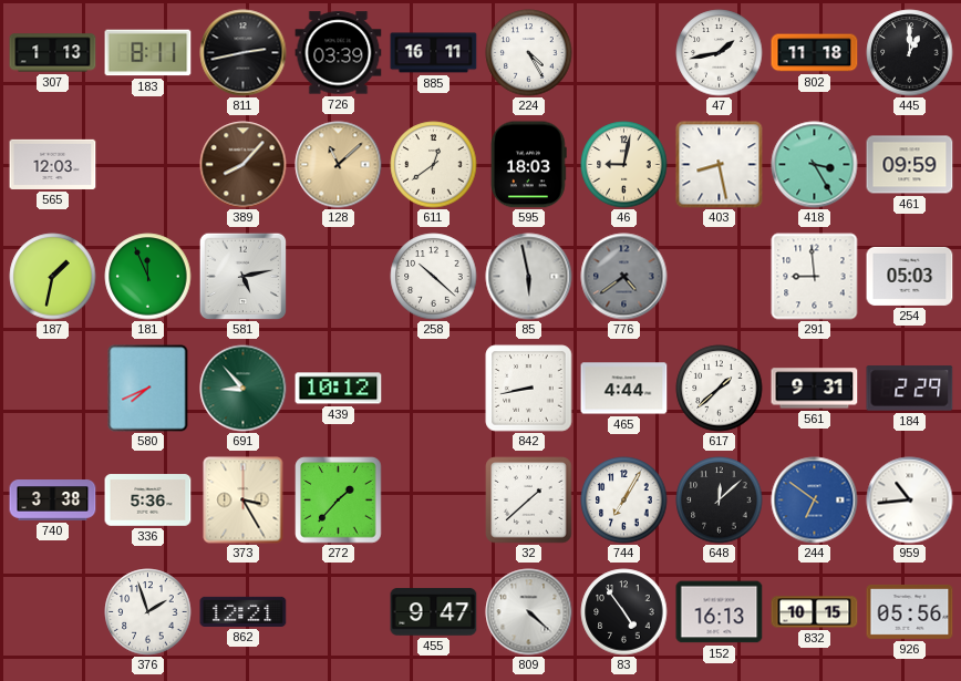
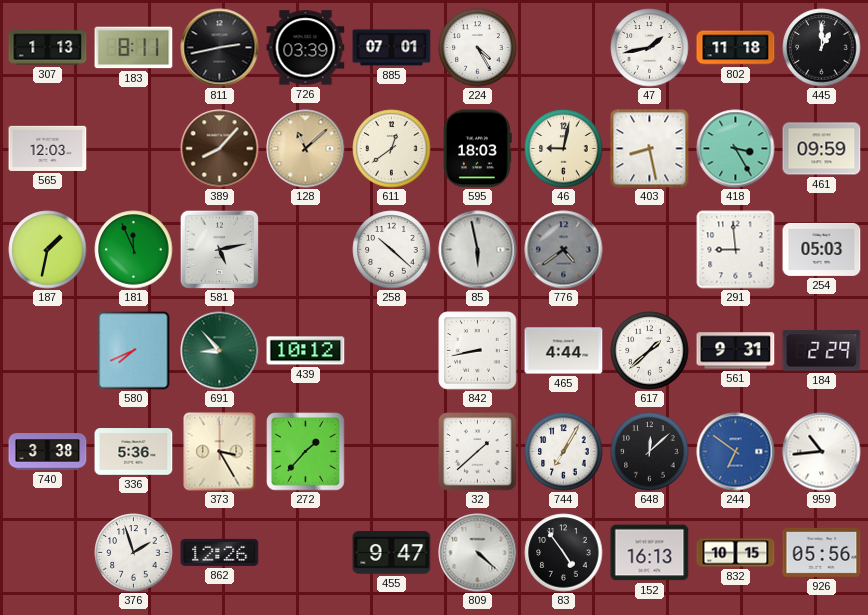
885: 16:11 -> 07:01
862: 12:21 -> 12:26
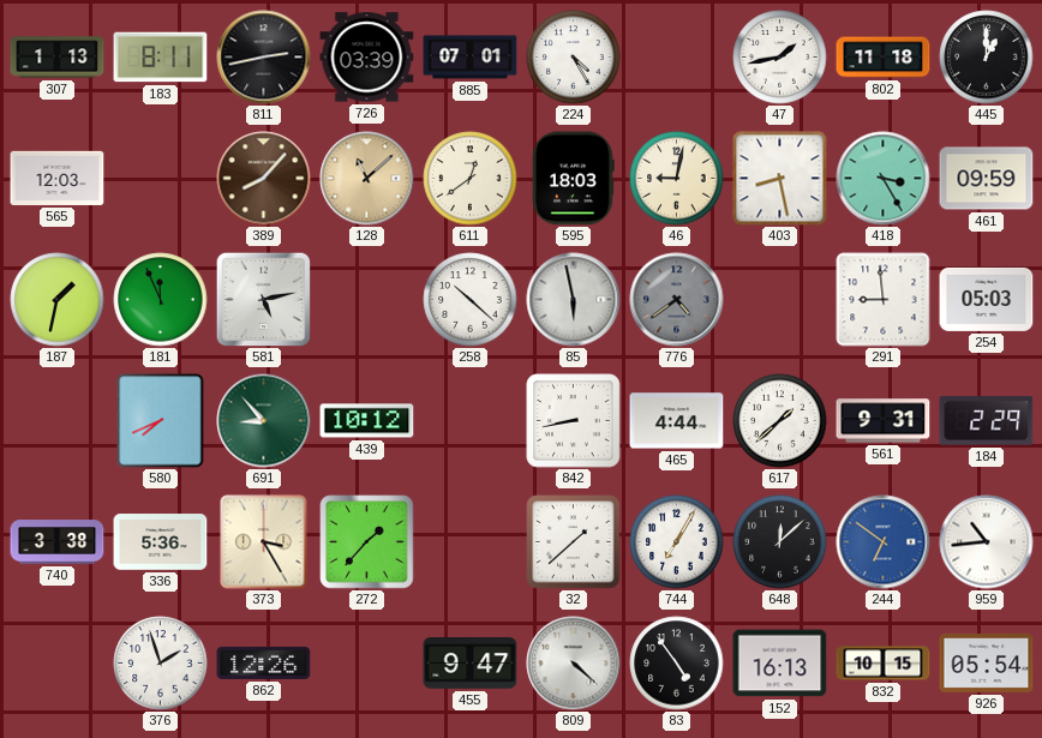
926: 05:56 -> 05:54
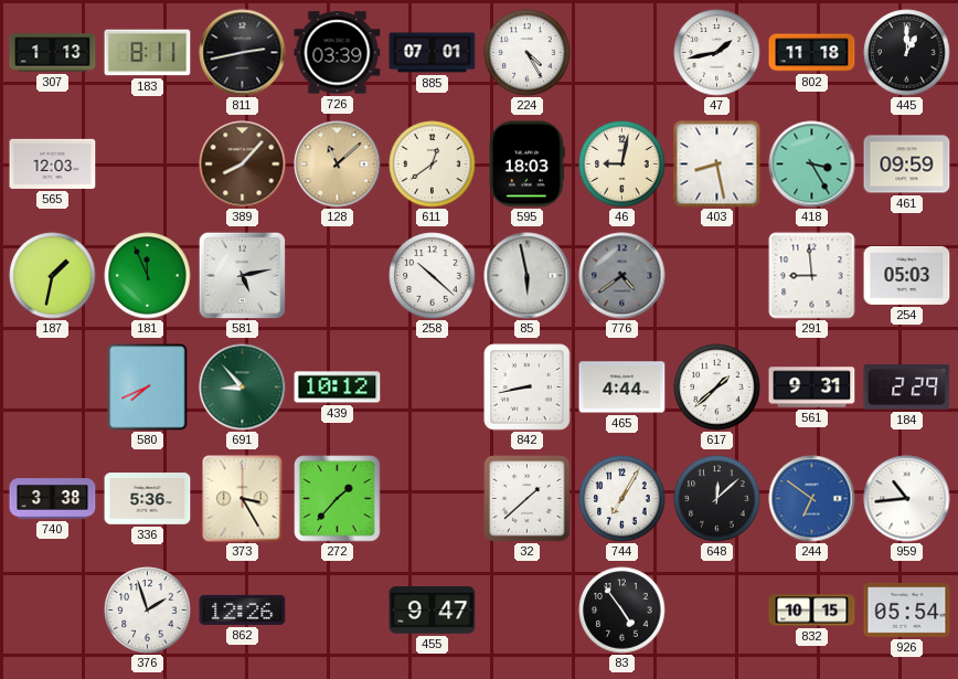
809: 4:22 -> none
152: 16:13 -> none
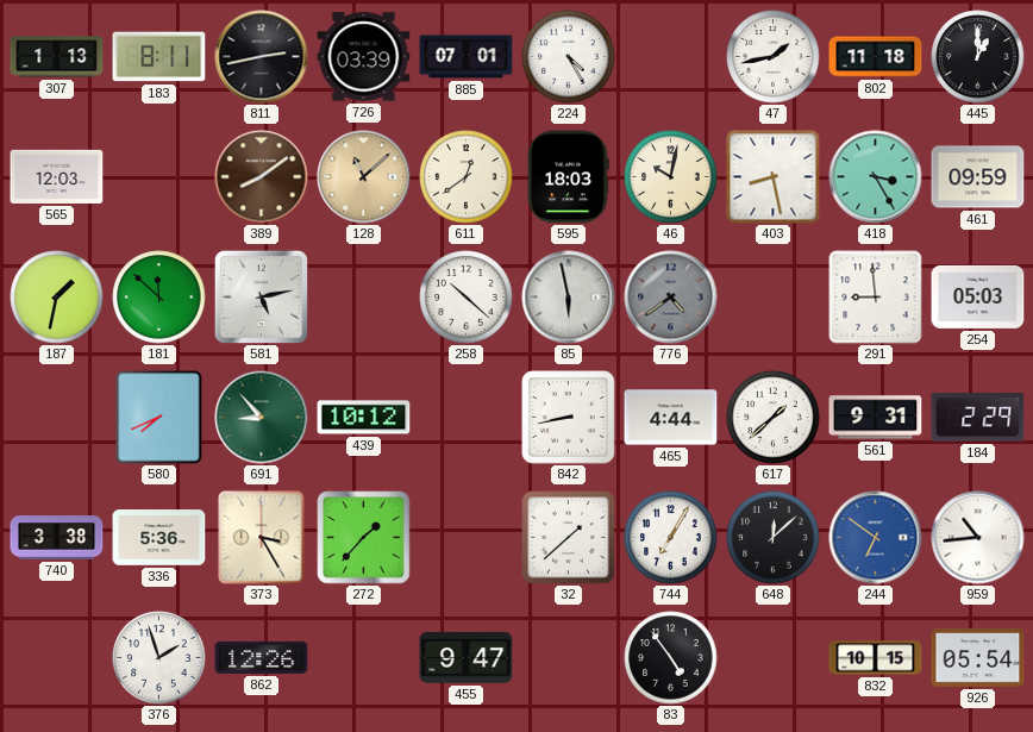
389: 8:07 -> 8:09
46: 9:02 -> 10:02
181: 11:56 -> 11:52
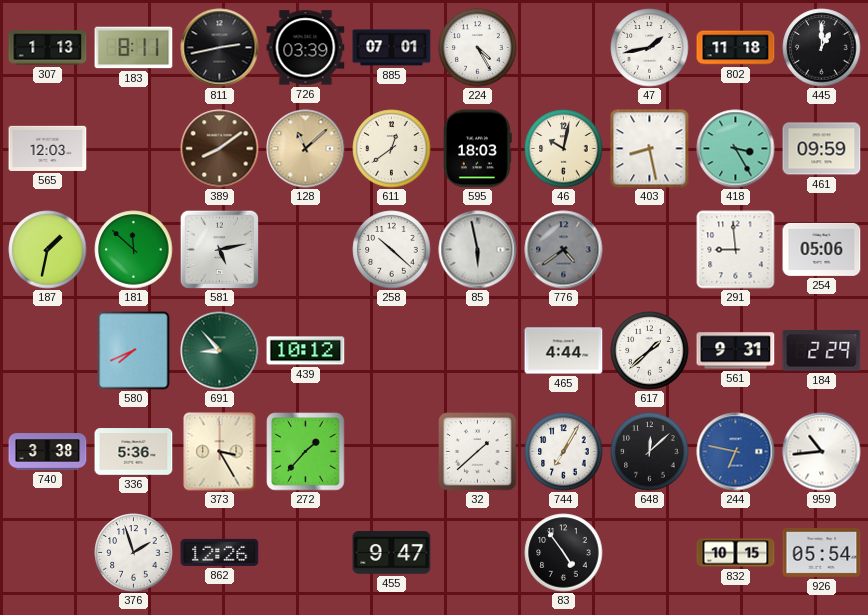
254: 05:03 -> 05:06
842: 8:43 -> none
244: 6:51 -> 6:47
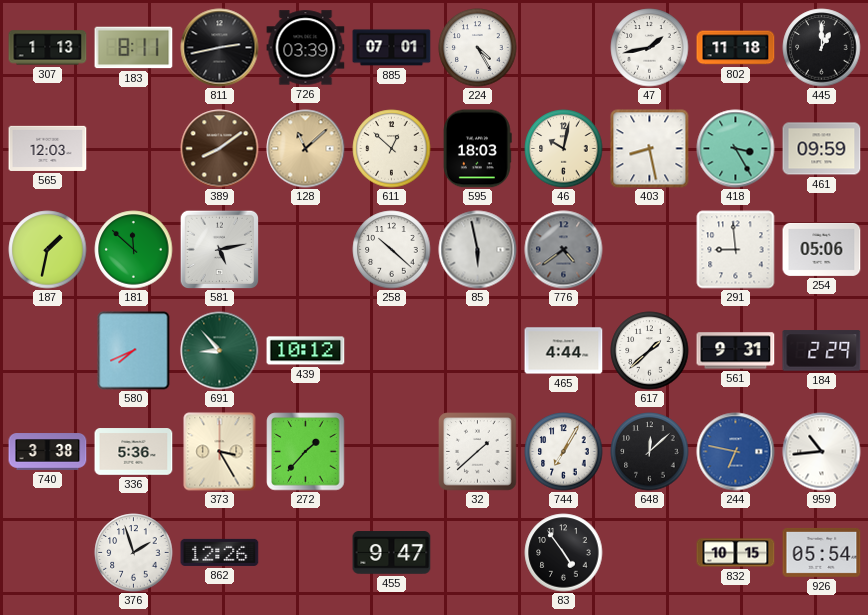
611: 12:39 -> 12:52
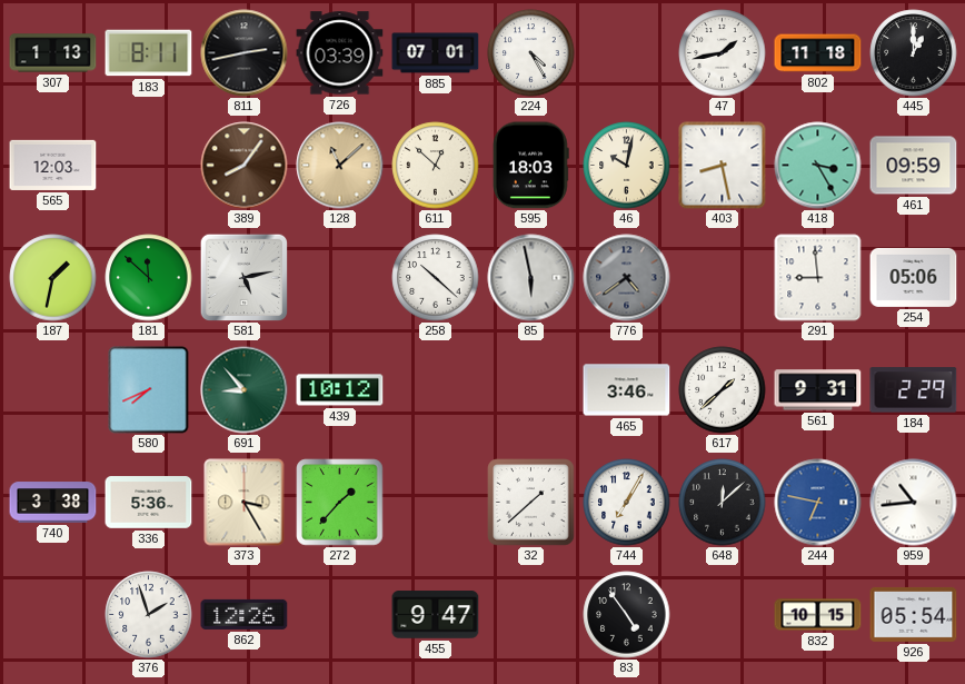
389: 8:09 -> 8:06
465: 4:44 -> 3:46
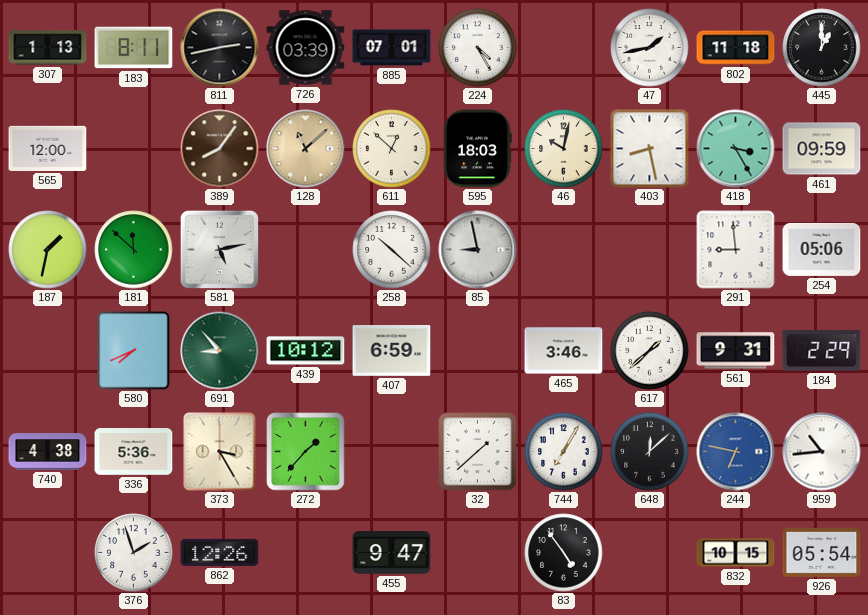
565: 12:03 -> 12:00
85: 5:58 -> 8:58
776: 4:39 -> none
407: none -> 6:59
740: 3:38 -> 4:38
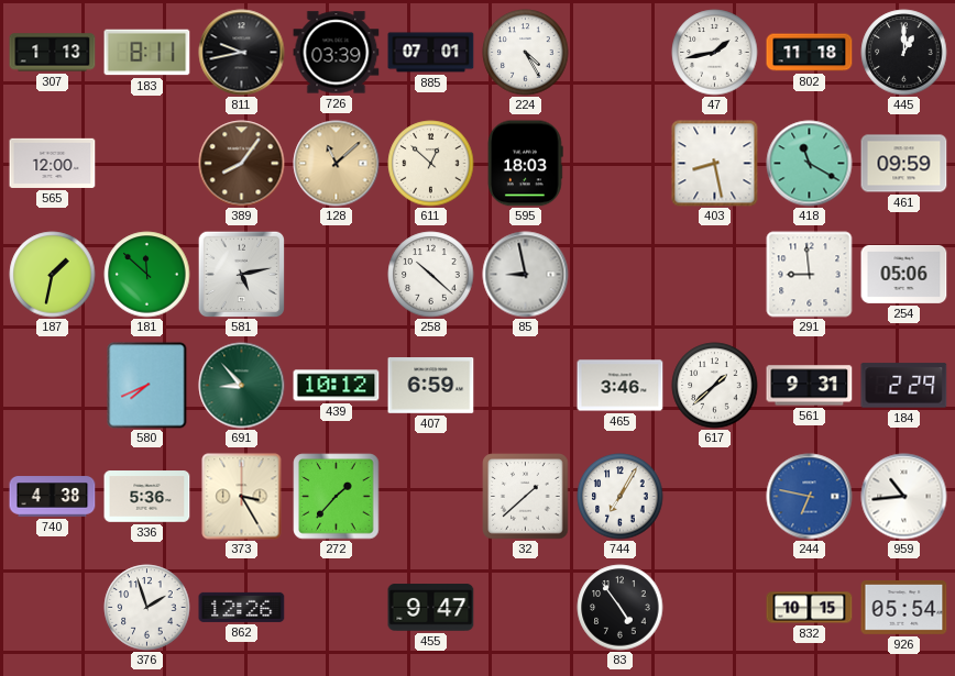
811: 2:43 -> 9:43
46: 10:02 -> none
418: 3:25 -> 11:20
648: 12:08 -> none
